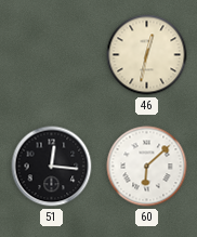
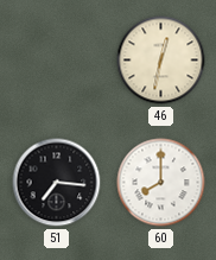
51: 12:16 -> 7:16
60: 6:08 -> 8:00
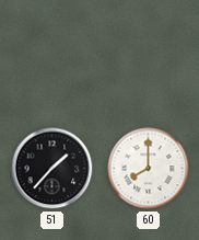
46: 12:32 -> none
51: 7:16 -> 1:37
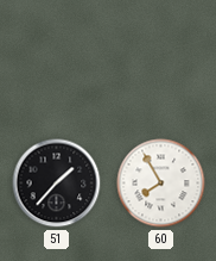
60: 8:00 -> 7:55
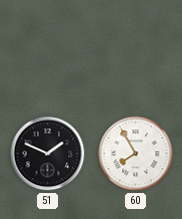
51: 1:37 -> 1:49
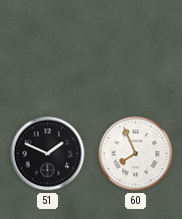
60: 7:55 -> 7:56
